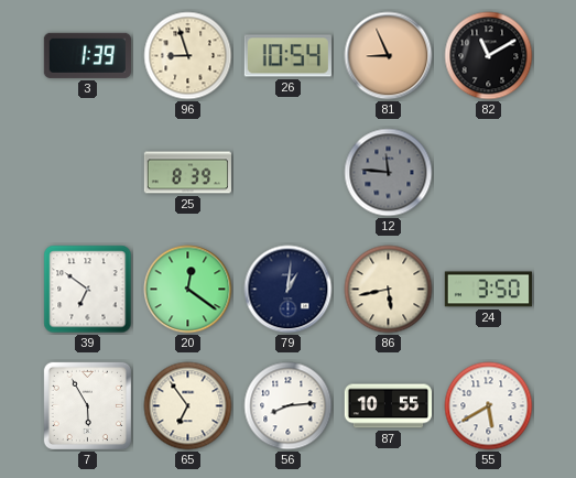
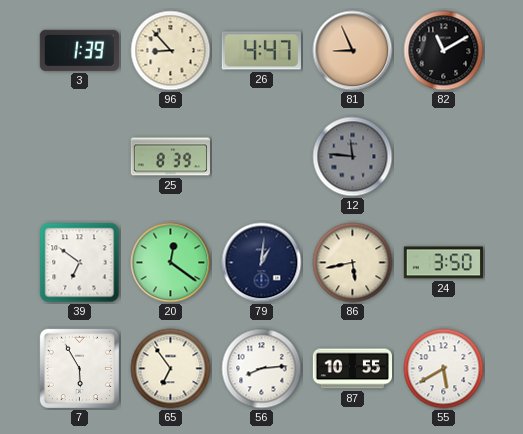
96: 8:57 -> 8:53
26: 10:54 -> 4:47
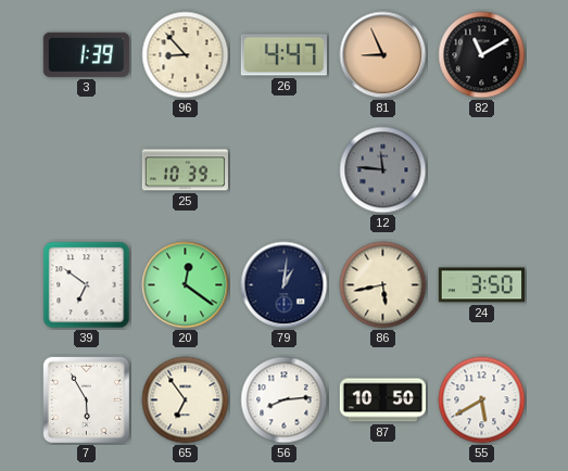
25: 8:39 -> 10:39
87: 10:55 -> 10:50
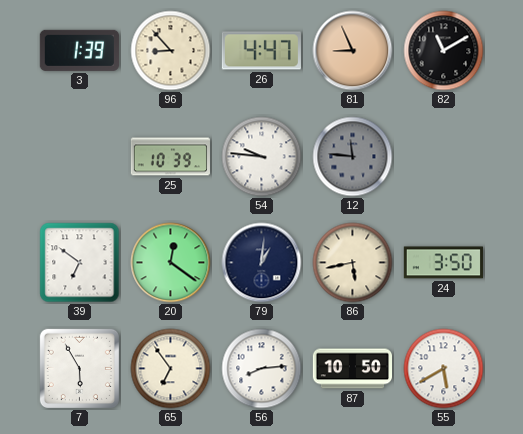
54: none -> 9:46
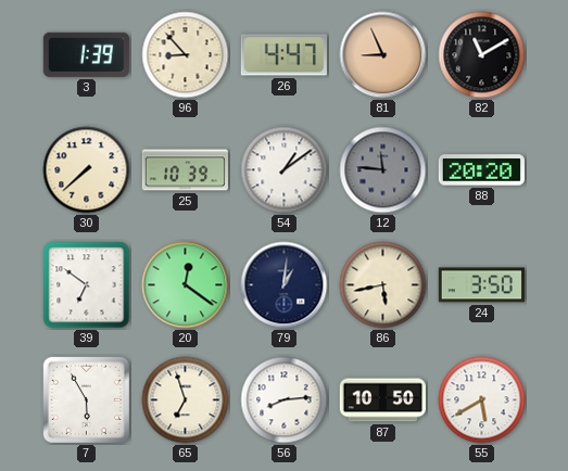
30: none -> 7:38
54: 9:46 -> 1:09
88: none -> 20:20
65: 6:54 -> 6:57
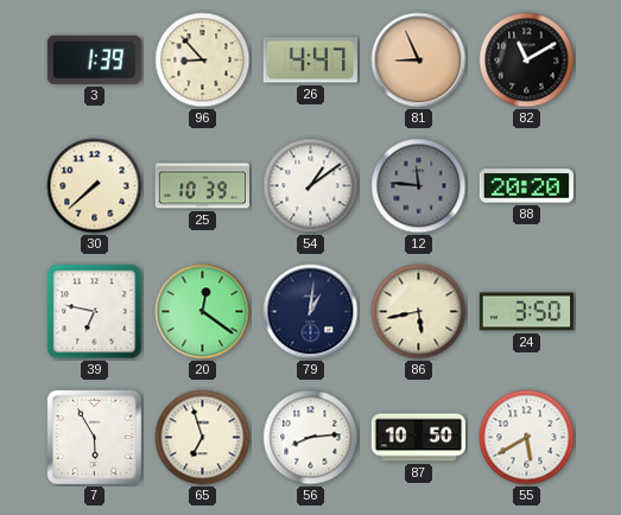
39: 6:51 -> 6:47
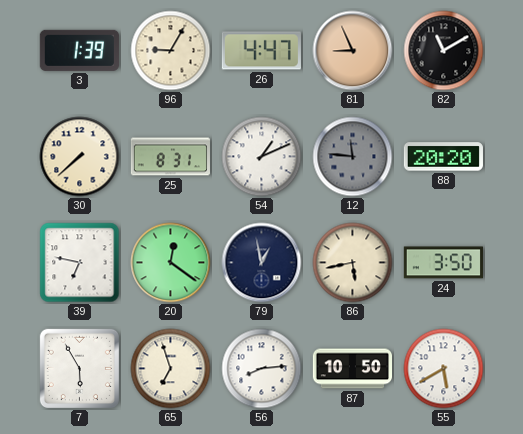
96: 8:53 -> 9:05
25: 10:39 -> 8:31
54: 1:09 -> 1:11
79: 1:01 -> 12:58
